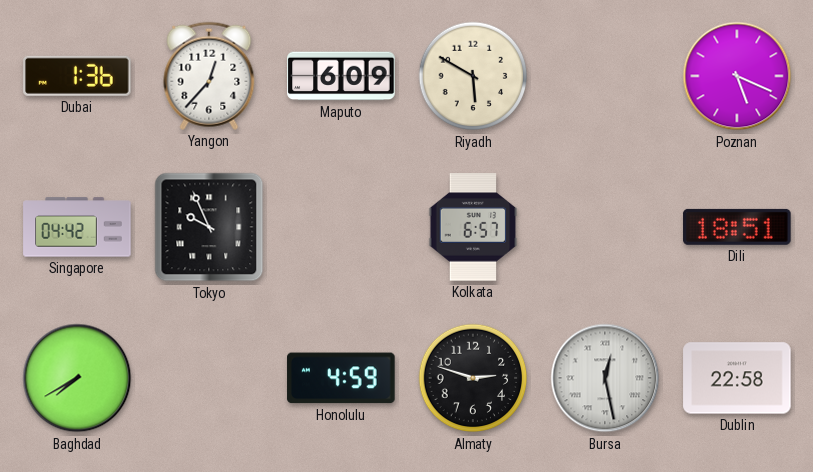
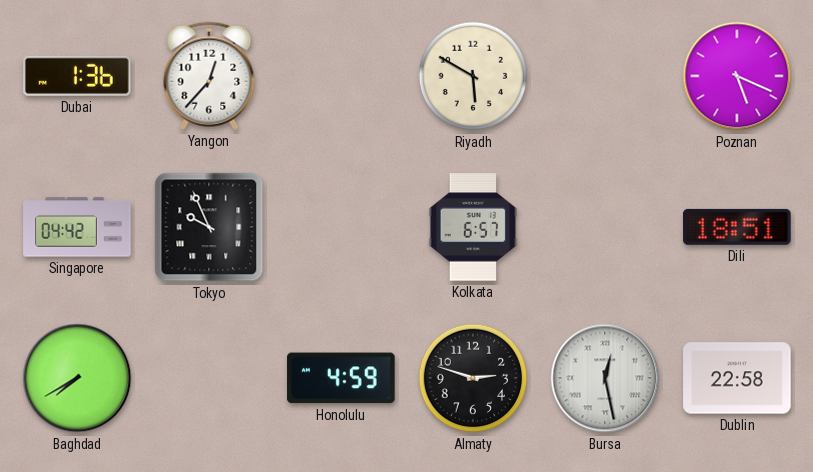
Maputo: 6:09 -> none
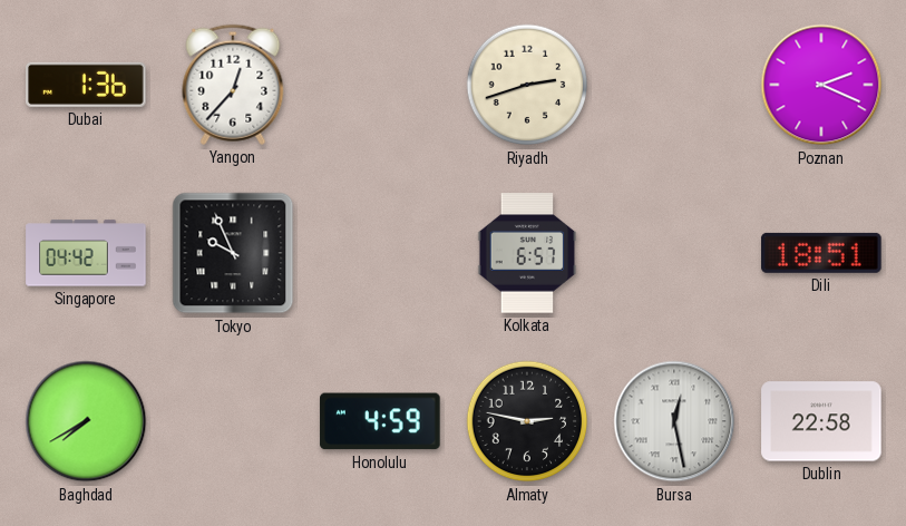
Riyadh: 5:50 -> 2:42
Poznan: 5:19 -> 2:19
Almaty: 2:48 -> 2:47
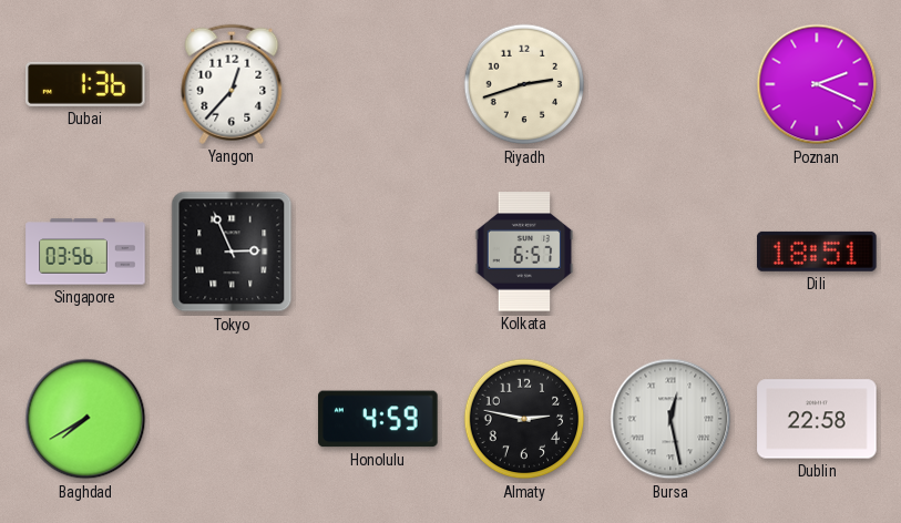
Singapore: 04:42 -> 03:56
Tokyo: 9:56 -> 2:56
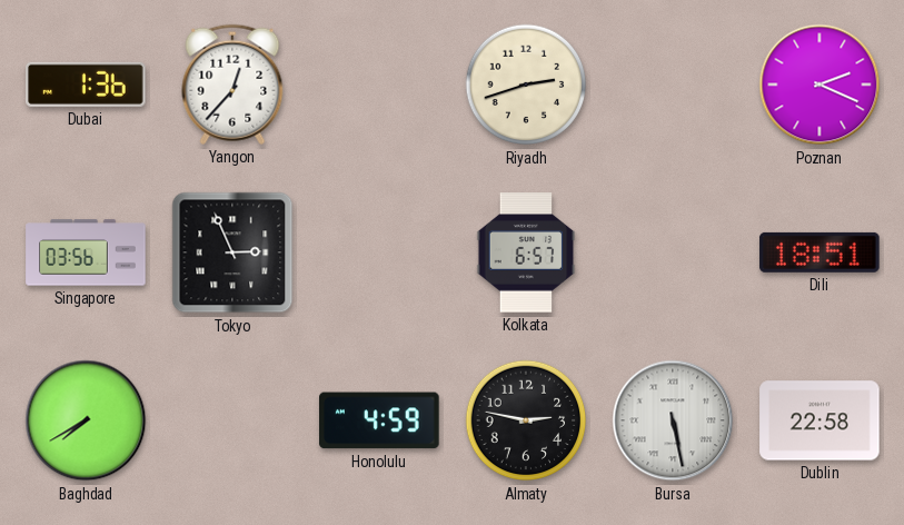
Bursa: 12:28 -> 5:28
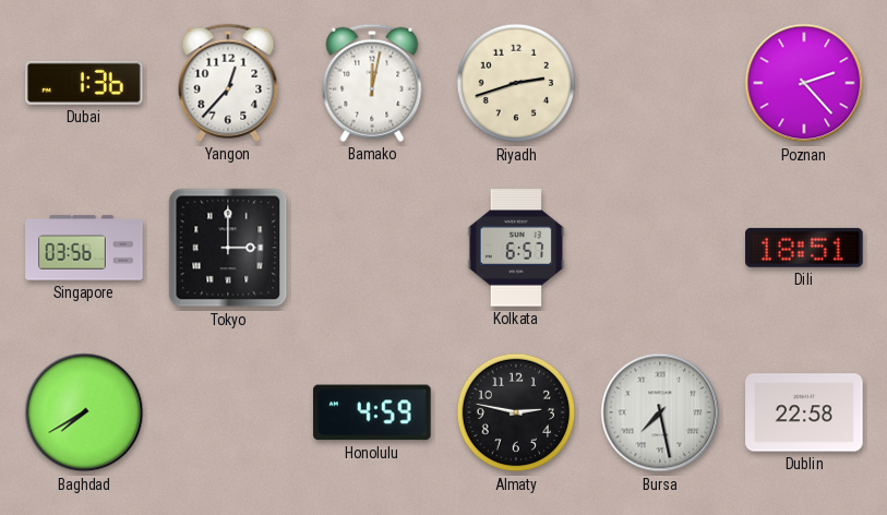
Bamako: none -> 12:02
Poznan: 2:19 -> 2:23
Tokyo: 2:56 -> 3:00
Bursa: 5:28 -> 7:28
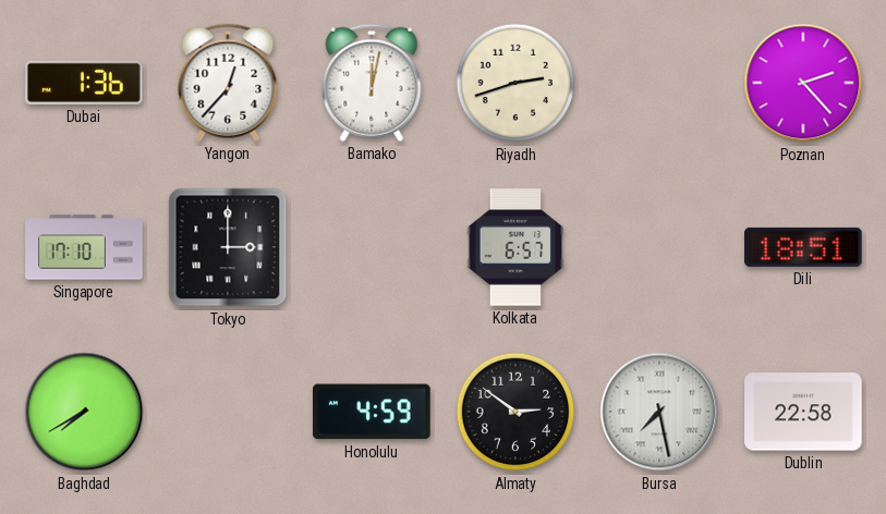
Singapore: 03:56 -> 17:10
Almaty: 2:47 -> 2:51
